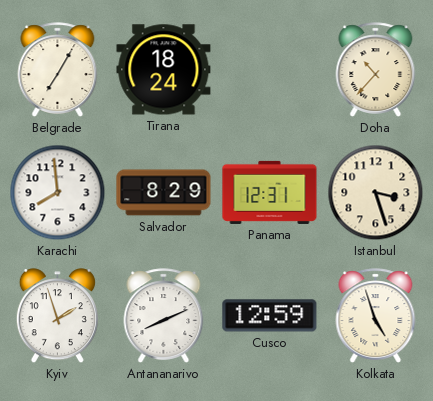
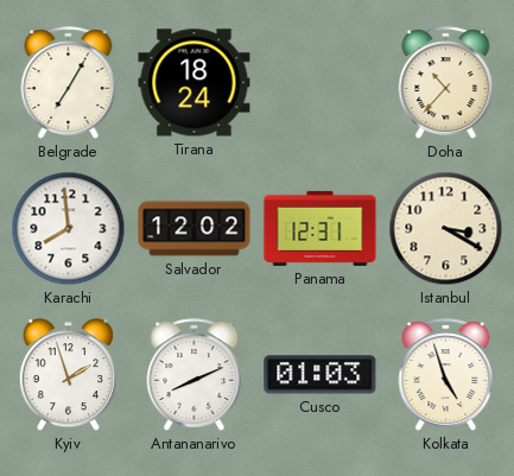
Salvador: 8:29 -> 12:02
Istanbul: 3:27 -> 3:20
Cusco: 12:59 -> 01:03
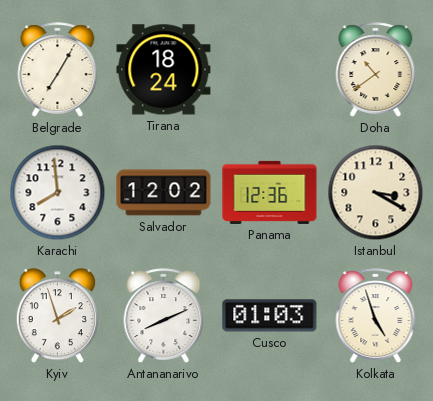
Doha: 10:37 -> 10:39
Panama: 12:31 -> 12:36
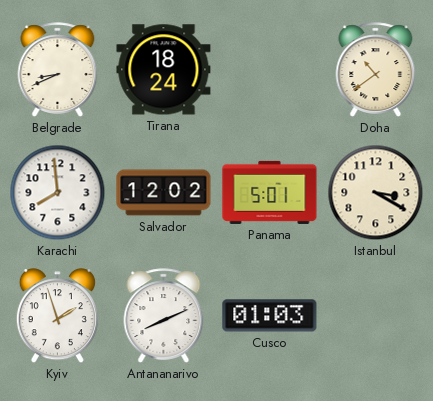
Belgrade: 7:05 -> 8:41
Panama: 12:36 -> 5:01
Kolkata: 4:57 -> none
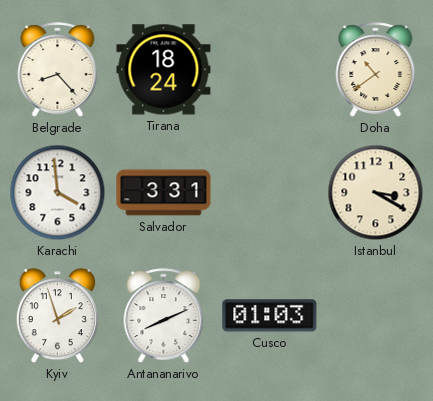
Belgrade: 8:41 -> 8:23
Karachi: 7:59 -> 3:59
Salvador: 12:02 -> 3:31
Panama: 5:01 -> none
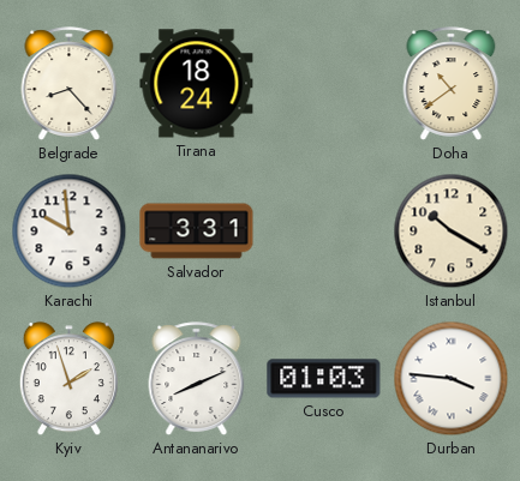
Karachi: 3:59 -> 9:59
Istanbul: 3:20 -> 10:20
Durban: none -> 3:46
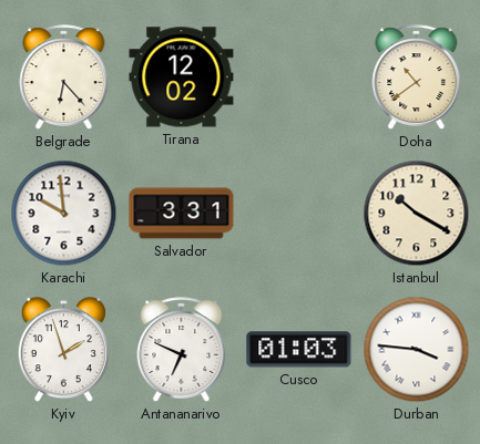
Belgrade: 8:23 -> 6:23
Tirana: 18:24 -> 12:02
Antananarivo: 8:11 -> 6:49
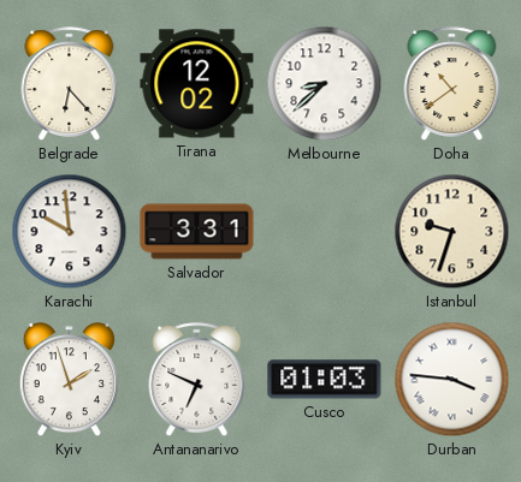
Melbourne: none -> 8:38
Istanbul: 10:20 -> 9:33
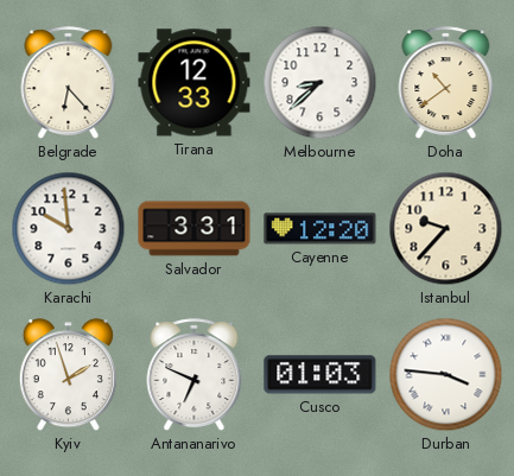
Tirana: 12:02 -> 12:33
Cayenne: none -> 12:20
Istanbul: 9:33 -> 9:37
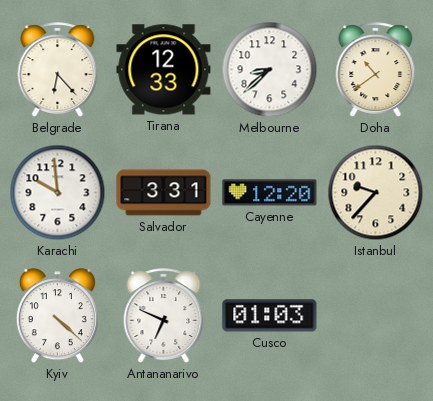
Kyiv: 1:57 -> 4:22
Durban: 3:46 -> none
